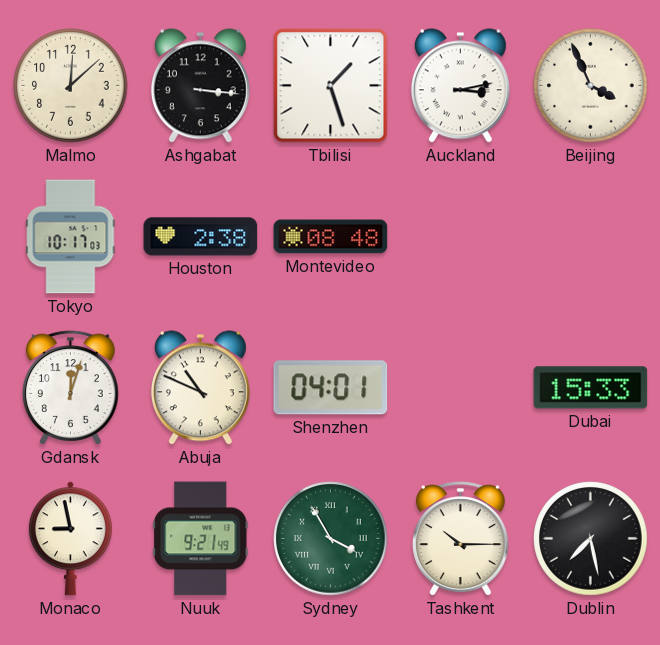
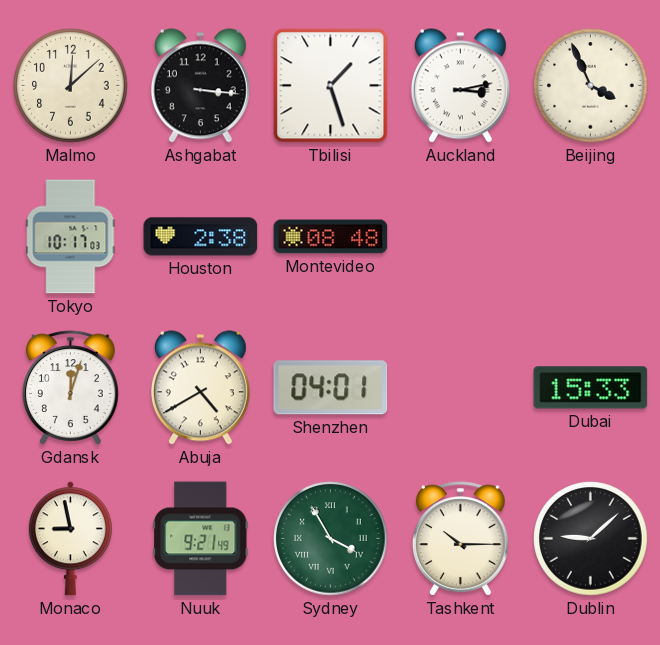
Abuja: 10:49 -> 4:40
Dublin: 7:28 -> 9:08
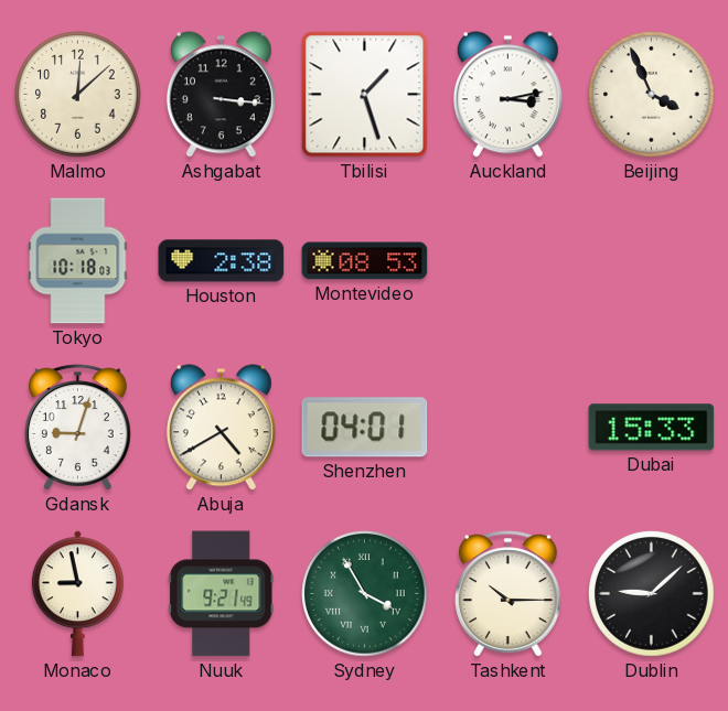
Tokyo: 10:17 -> 10:18
Montevideo: 08:48 -> 08:53
Gdansk: 12:03 -> 9:03
